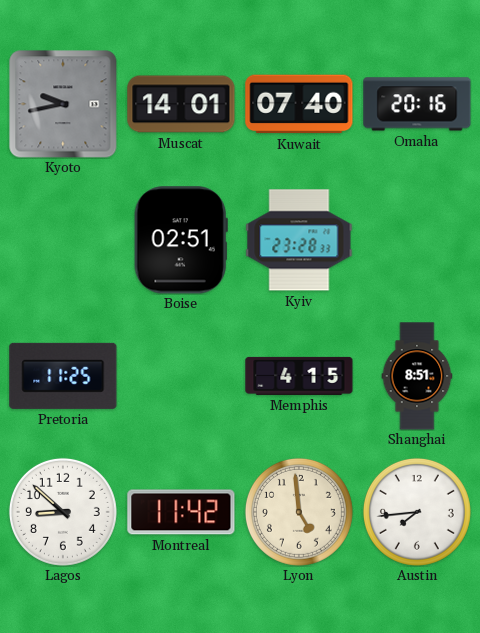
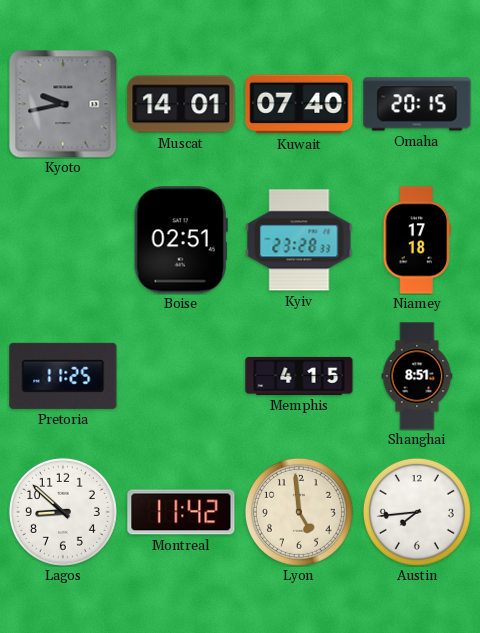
Omaha: 20:16 -> 20:15
Niamey: none -> 17:18
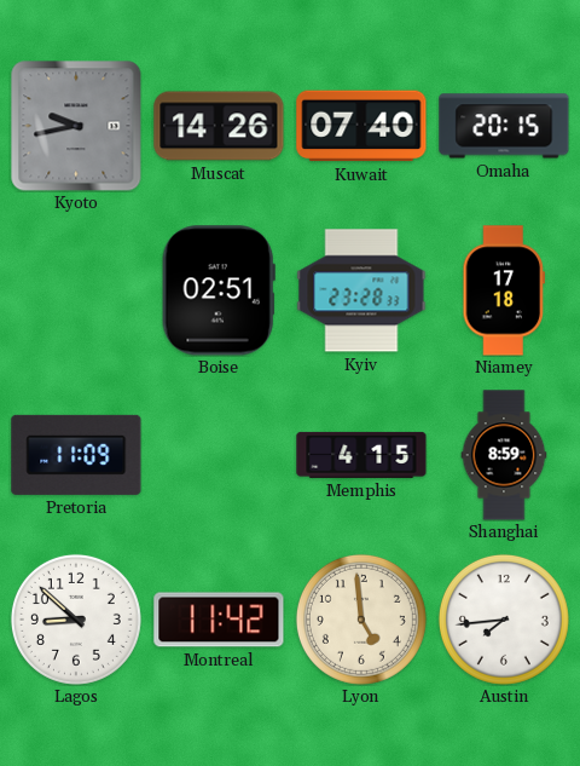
Muscat: 14:01 -> 14:26
Pretoria: 11:25 -> 11:09
Shanghai: 8:51 -> 8:59
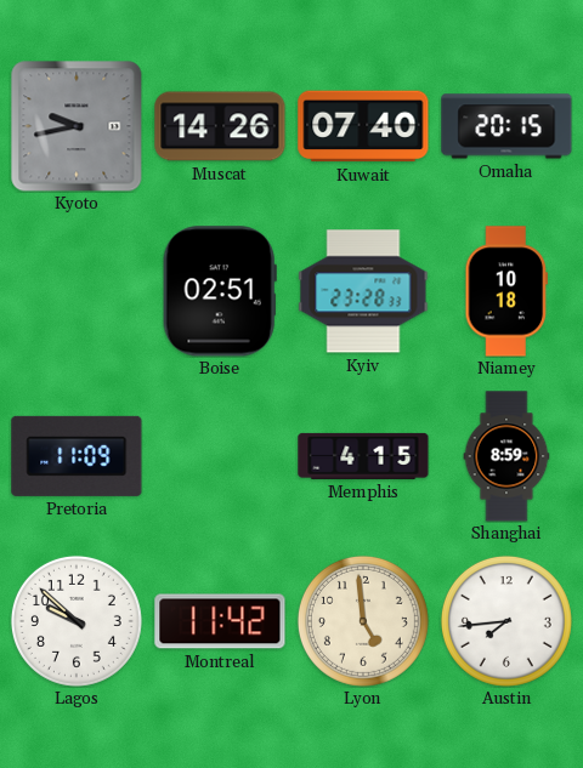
Niamey: 17:18 -> 10:18
Lagos: 8:52 -> 9:52
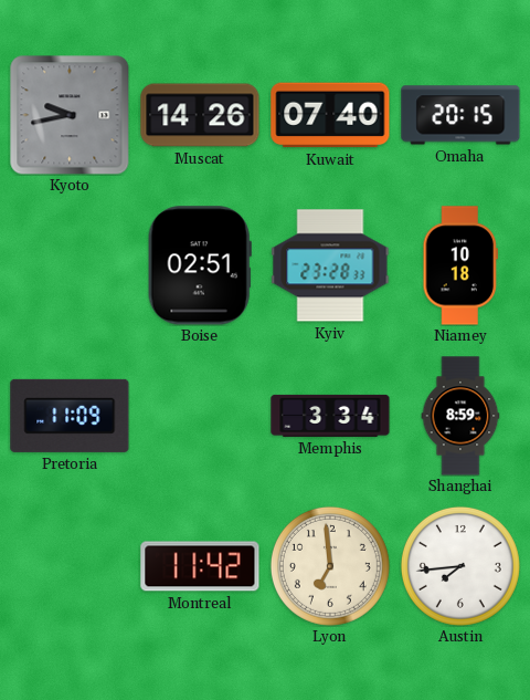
Memphis: 4:15 -> 3:34
Lagos: 9:52 -> none
Lyon: 4:59 -> 6:59
